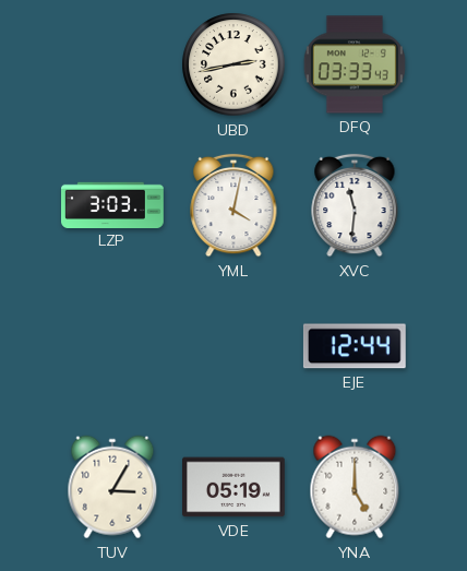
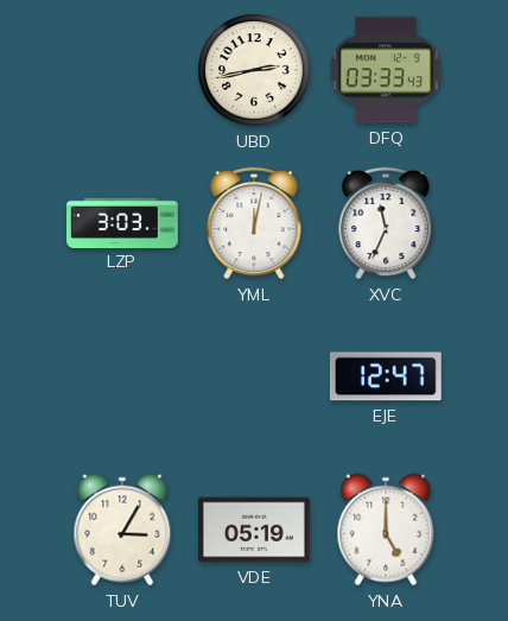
YML: 4:02 -> 12:02
XVC: 11:31 -> 11:34
EJE: 12:44 -> 12:47
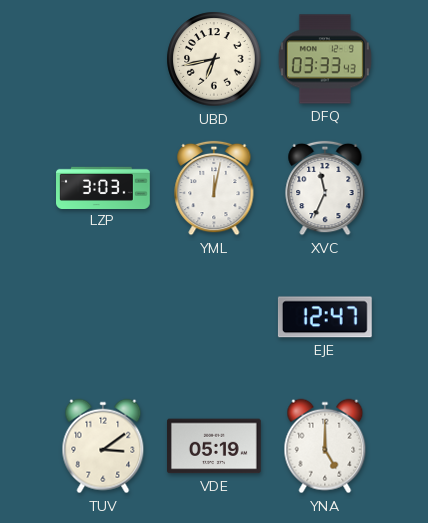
UBD: 2:43 -> 6:43
TUV: 3:05 -> 3:09
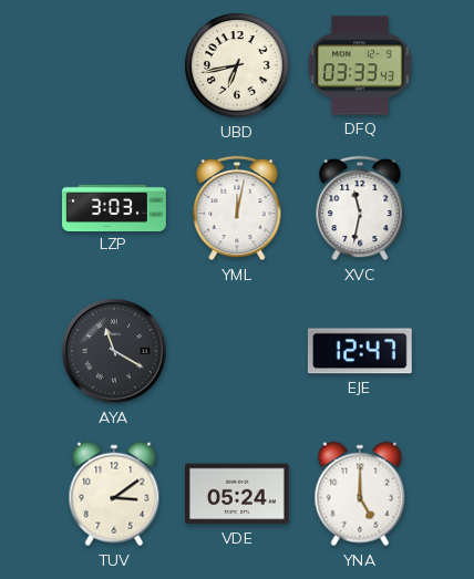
XVC: 11:34 -> 11:32
AYA: none -> 11:20
VDE: 05:19 -> 05:24
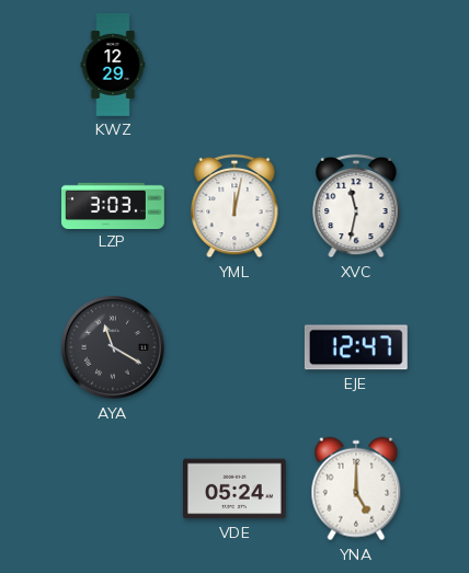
KWZ: none -> 12:29
UBD: 6:43 -> none
DFQ: 03:33 -> none
TUV: 3:09 -> none
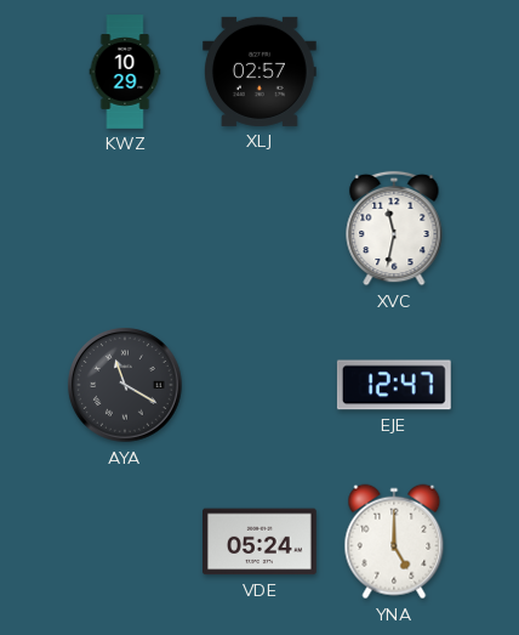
KWZ: 12:29 -> 10:29
XLJ: none -> 02:57
LZP: 3:03 -> none
YML: 12:02 -> none
